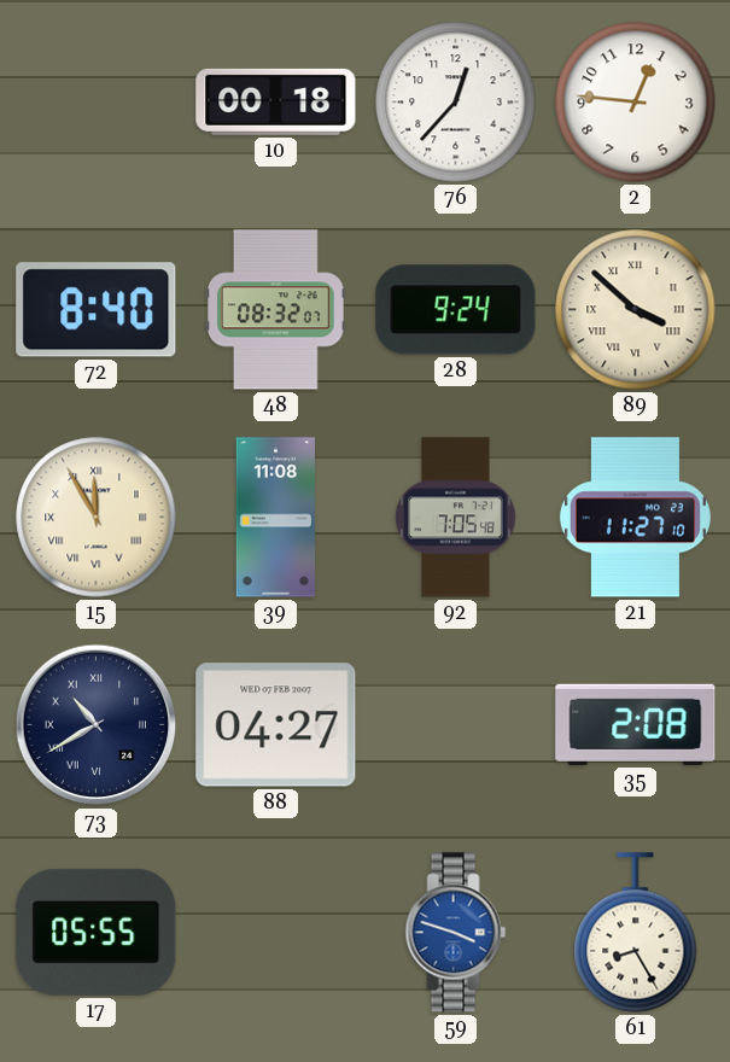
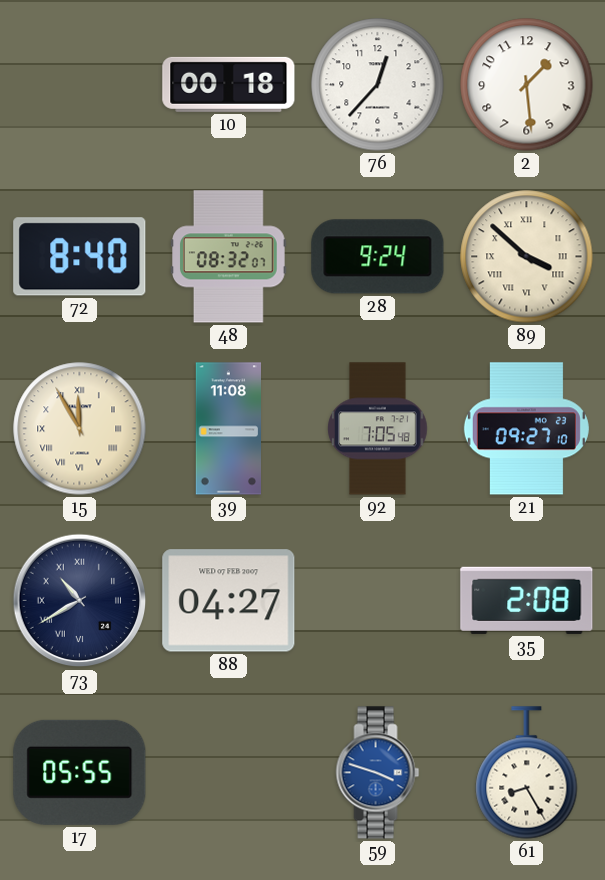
2: 12:46 -> 1:29
21: 11:27 -> 09:27
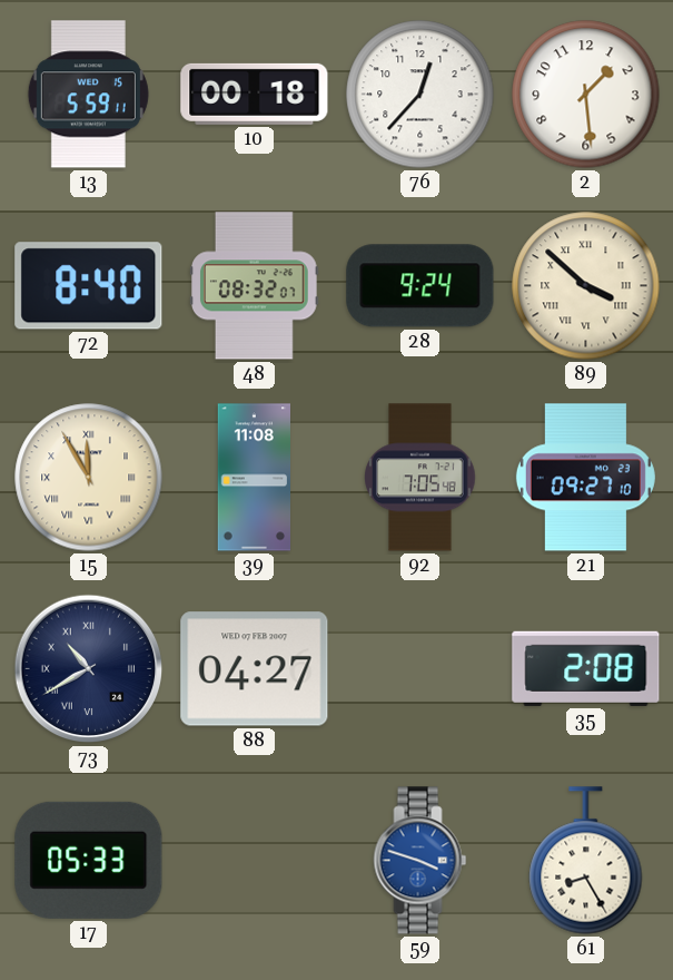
13: none -> 5:59
17: 05:55 -> 05:33
